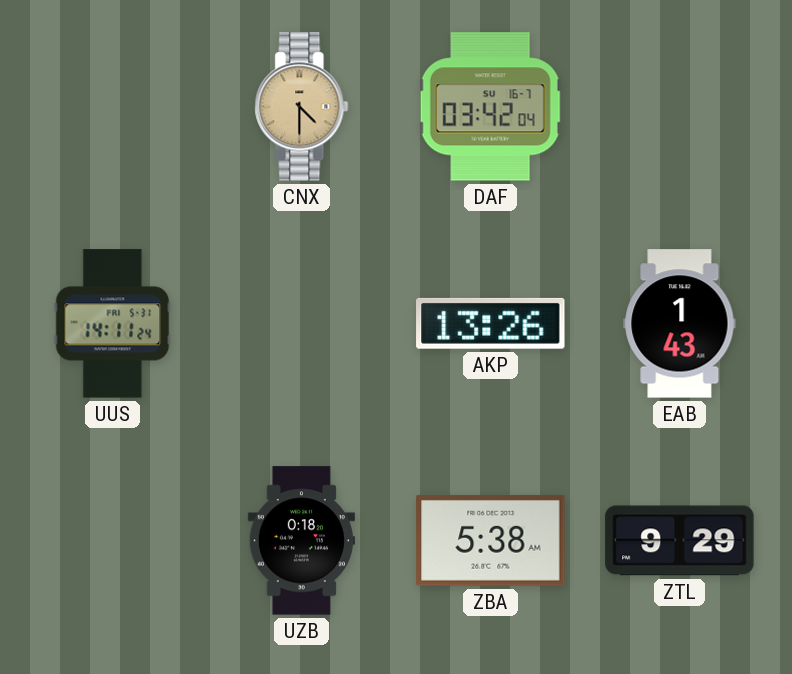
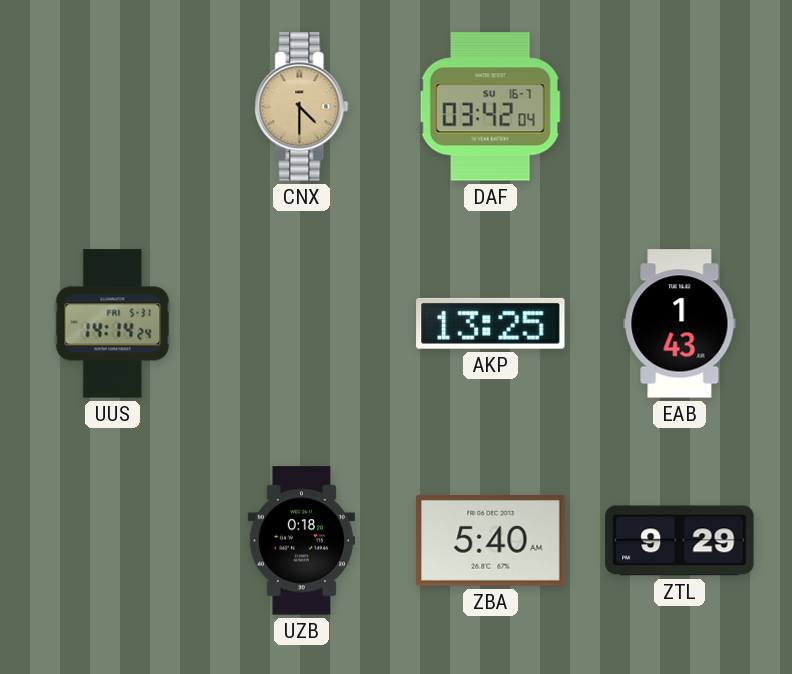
UUS: 14:11 -> 14:14
AKP: 13:26 -> 13:25
ZBA: 5:38 -> 5:40
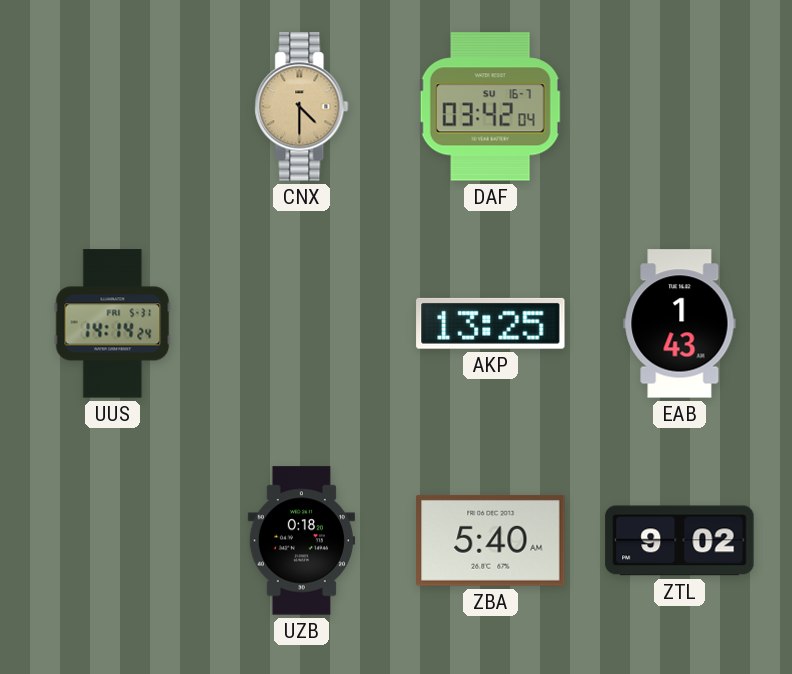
ZTL: 9:29 -> 9:02
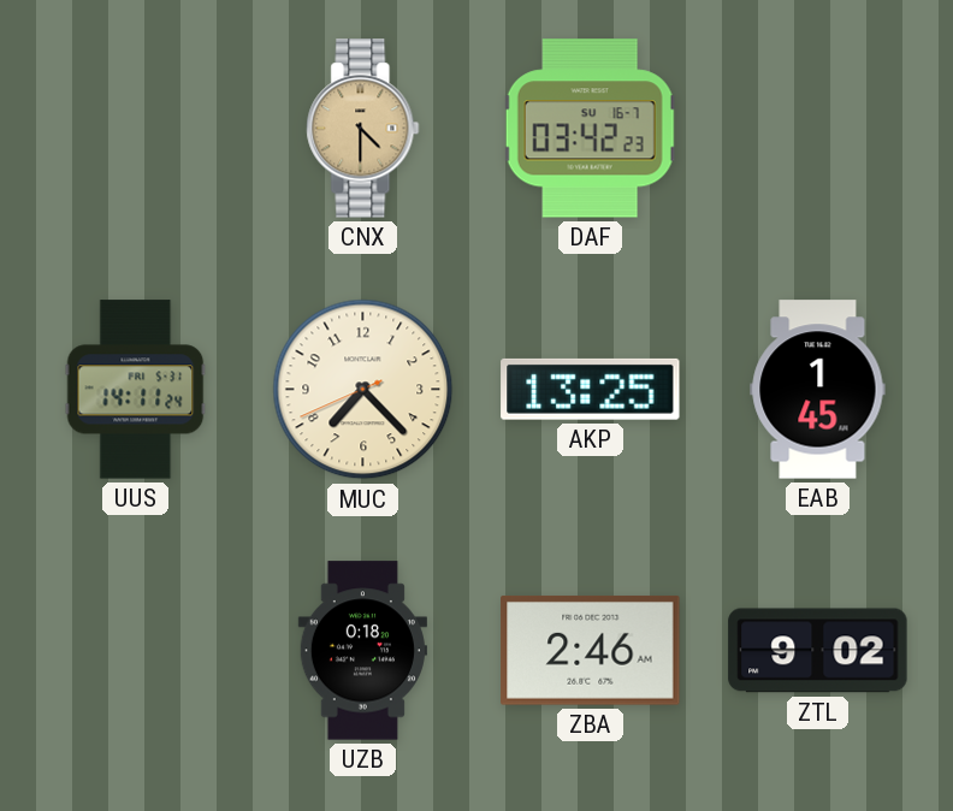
DAF: 03:42:04 -> 03:42:23
UUS: 14:14 -> 14:11
MUC: none -> 7:22
EAB: 1:43 -> 1:45
ZBA: 5:40 -> 2:46
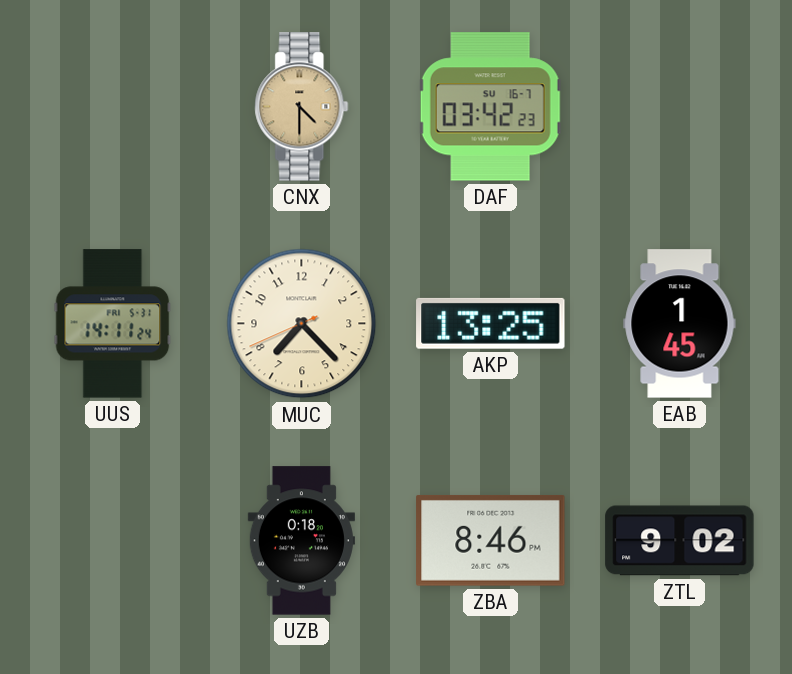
ZBA: 2:46 -> 8:46
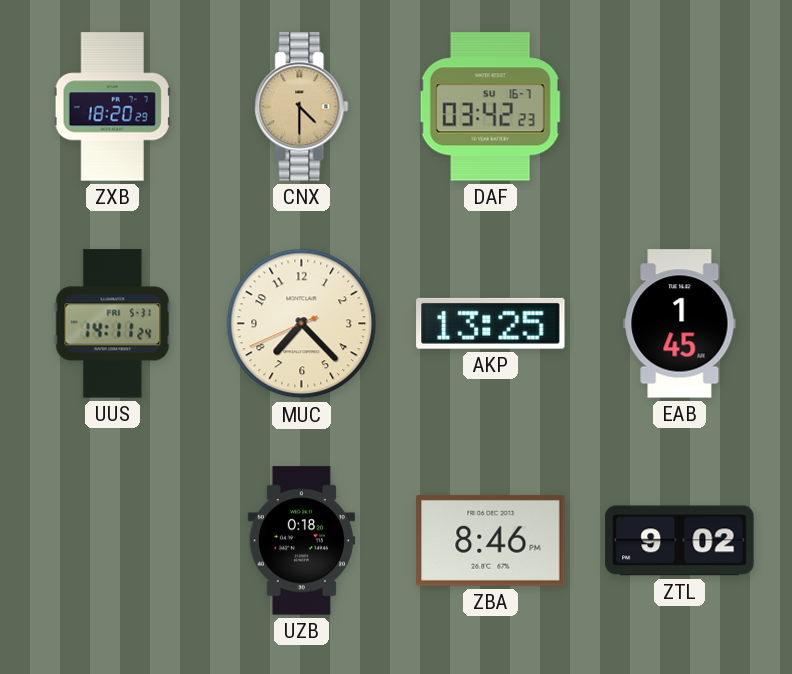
ZXB: none -> 18:20
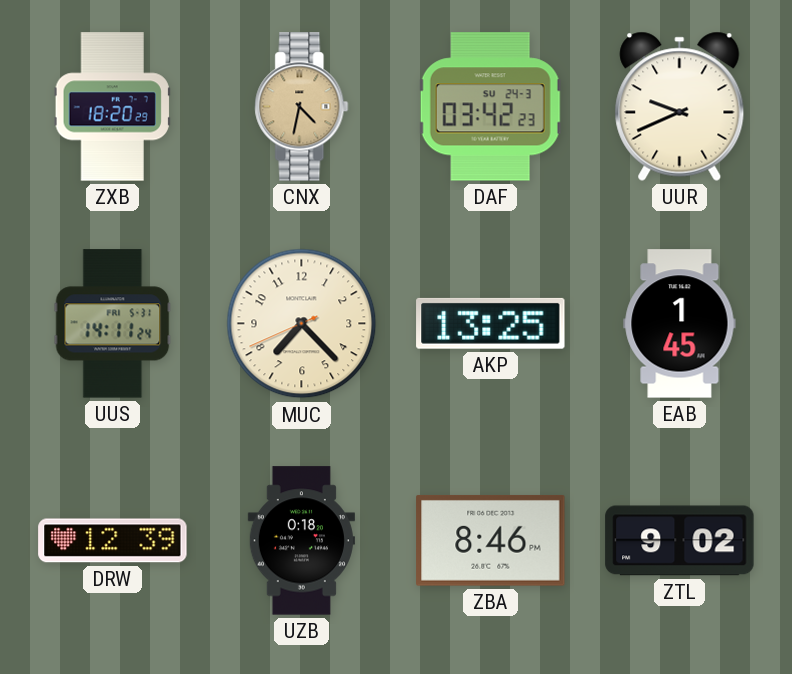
CNX: 4:30 -> 4:32
DAF date: SU 16-7 -> SU 24-3
UUR: none -> 9:41
DRW: none -> 12:39
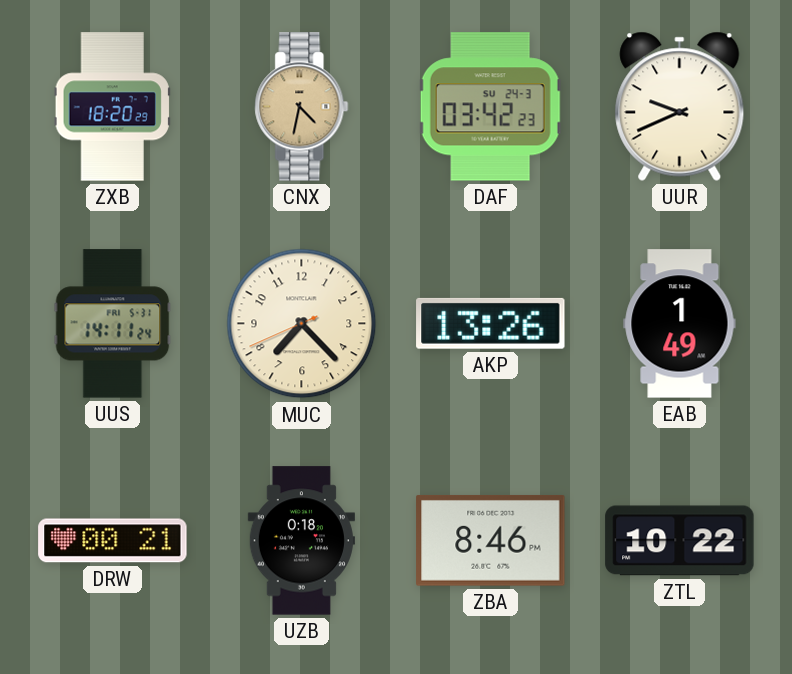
AKP: 13:25 -> 13:26
EAB: 1:45 -> 1:49
DRW: 12:39 -> 00:21
ZTL: 9:02 -> 10:22
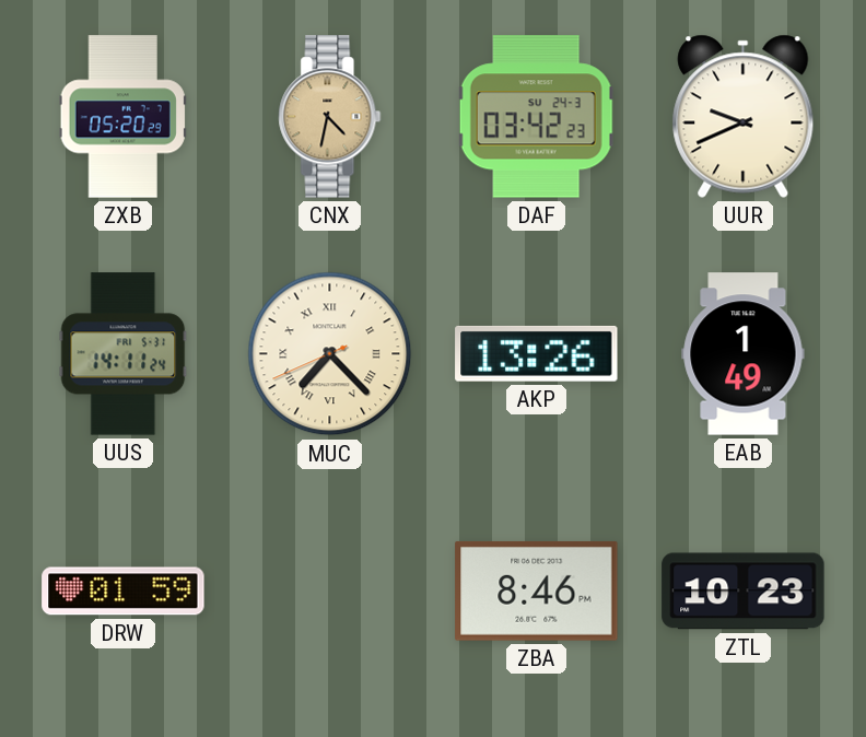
ZXB: 18:20 -> 05:20
MUC numerals: Arabic -> Roman
DRW: 00:21 -> 01:59
UZB: 0:18 -> none
ZTL: 10:22 -> 10:23
